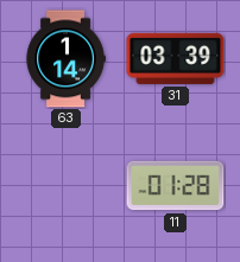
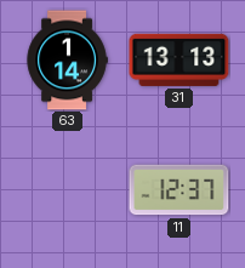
31: 03:39 -> 13:13
11: 01:28 -> 12:37
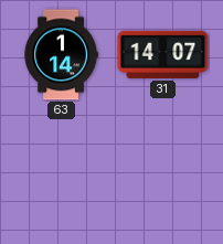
31: 13:13 -> 14:07
11: 12:37 -> none
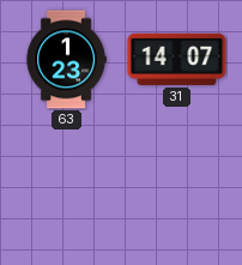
63: 1:14 -> 1:23
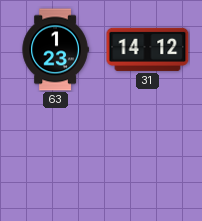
31: 14:07 -> 14:12
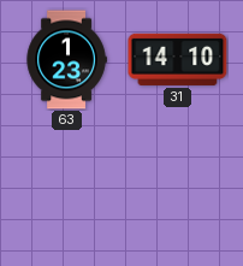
31: 14:12 -> 14:10
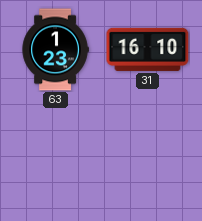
31: 14:10 -> 16:10
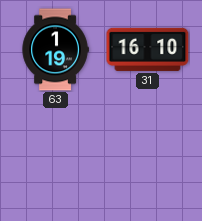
63: 1:23 -> 1:19
